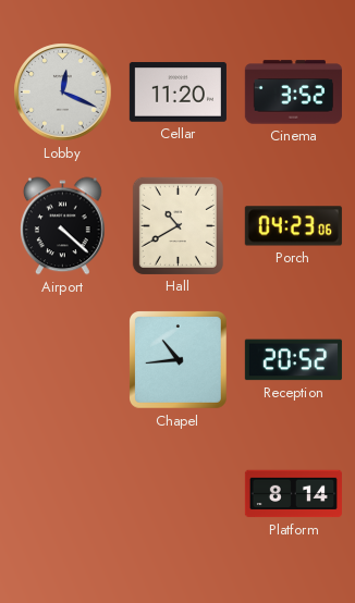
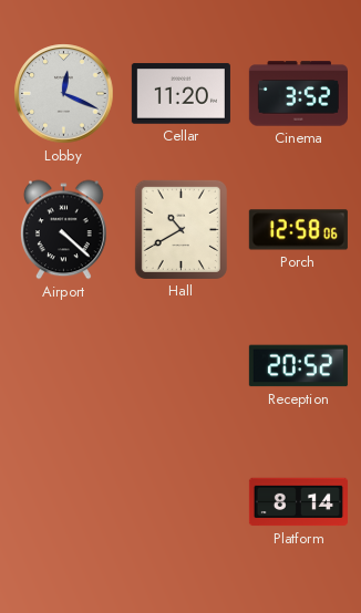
Porch: 04:23 -> 12:58
Chapel: 10:44 -> none
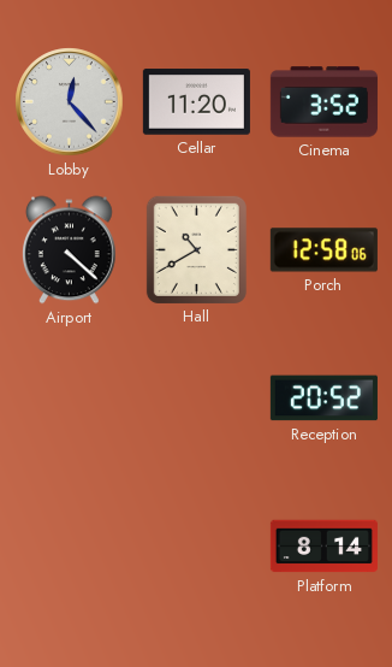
Lobby: 12:19 -> 12:23
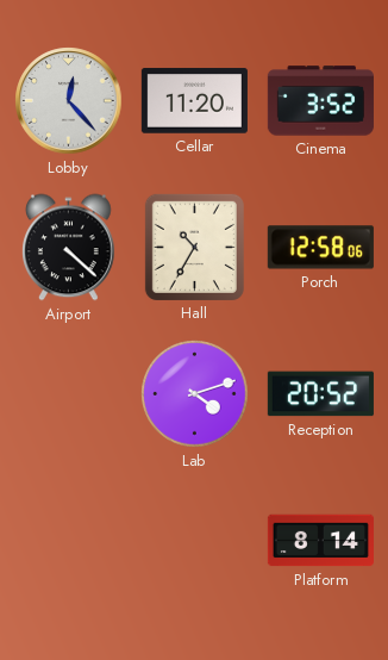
Hall: 10:40 -> 10:35
Lab: none -> 4:12
